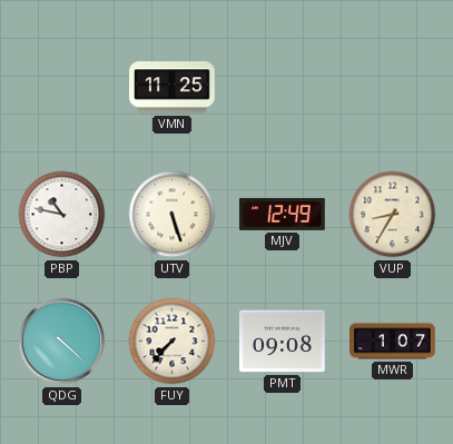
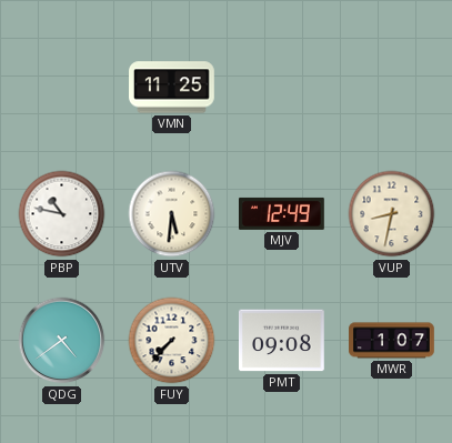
UTV: 5:27 -> 5:31
VUP: 8:35 -> 8:32
QDG: 4:22 -> 4:39
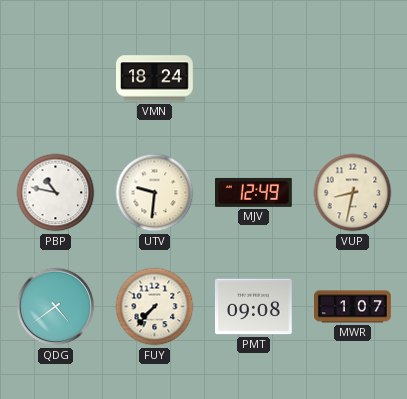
VMN: 11:25 -> 18:24
UTV: 5:31 -> 9:31
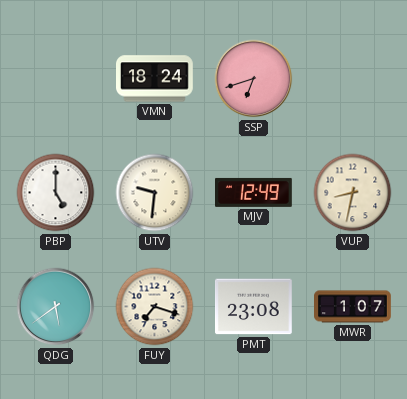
SSP: none -> 6:42
PBP: 10:47 -> 5:00
QDG: 4:39 -> 5:39
FUY: 7:37 -> 7:18
PMT: 09:08 -> 23:08
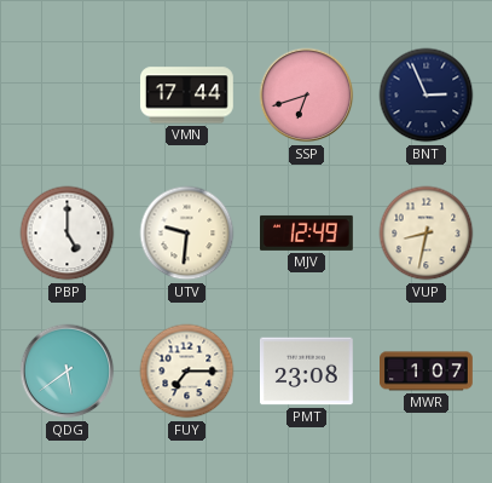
VMN: 18:24 -> 17:44
BNT: none -> 2:56
FUY: 7:18 -> 7:15
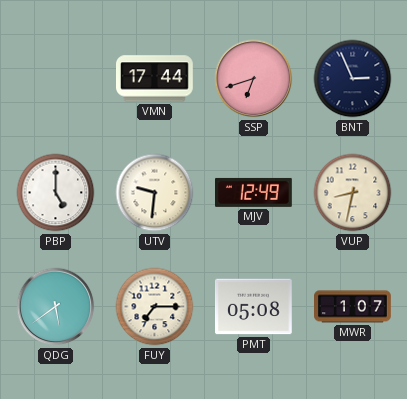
PMT: 23:08 -> 05:08
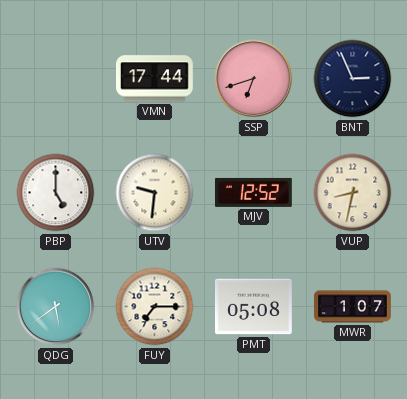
MJV: 12:49 -> 12:52
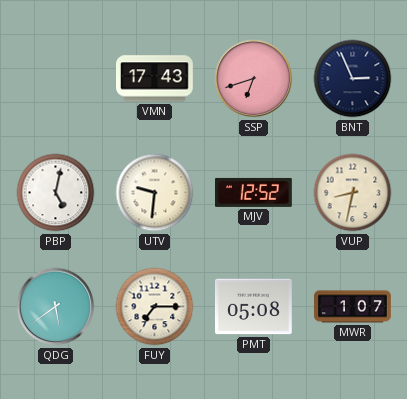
VMN: 17:44 -> 17:43
PBP: 5:00 -> 5:02
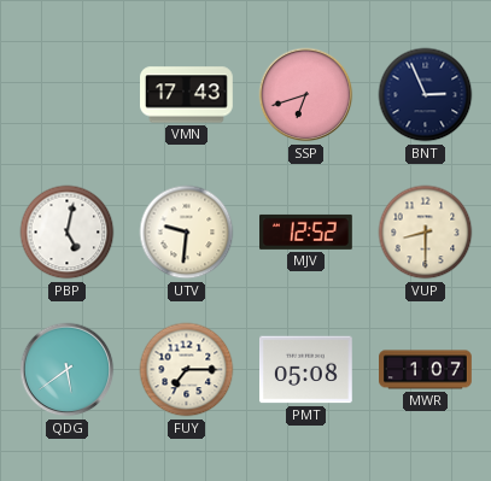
VUP: 8:32 -> 8:30
